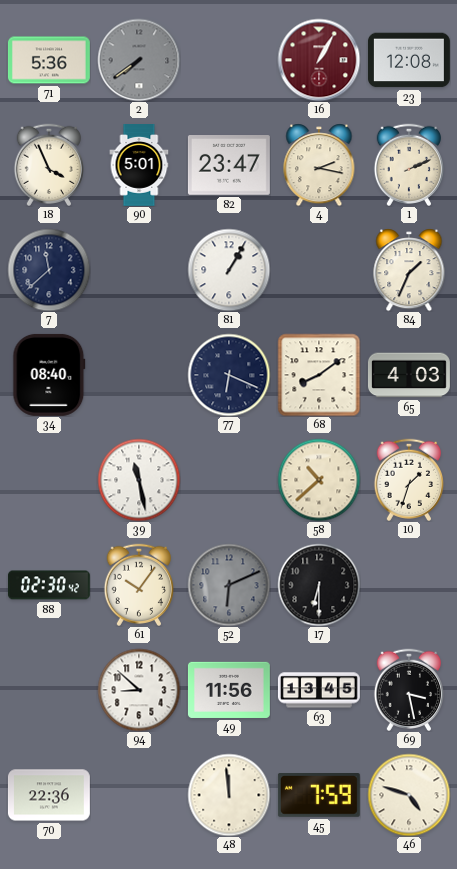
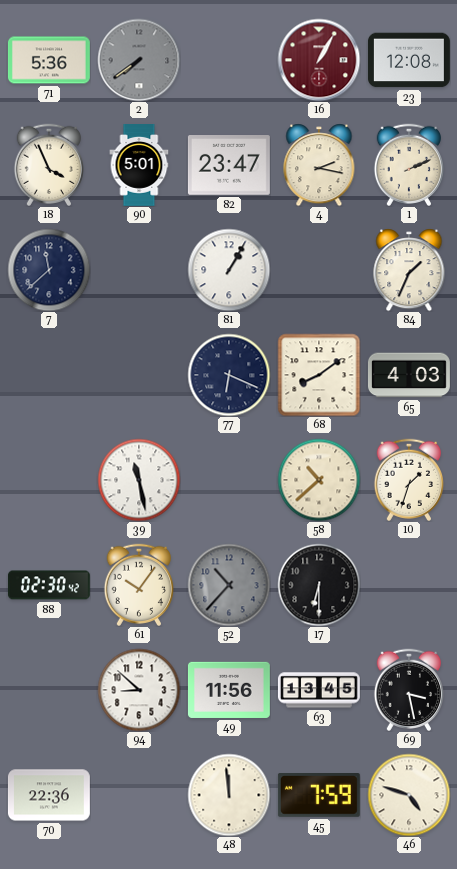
34: 08:40 -> none
52: 6:11 -> 10:37
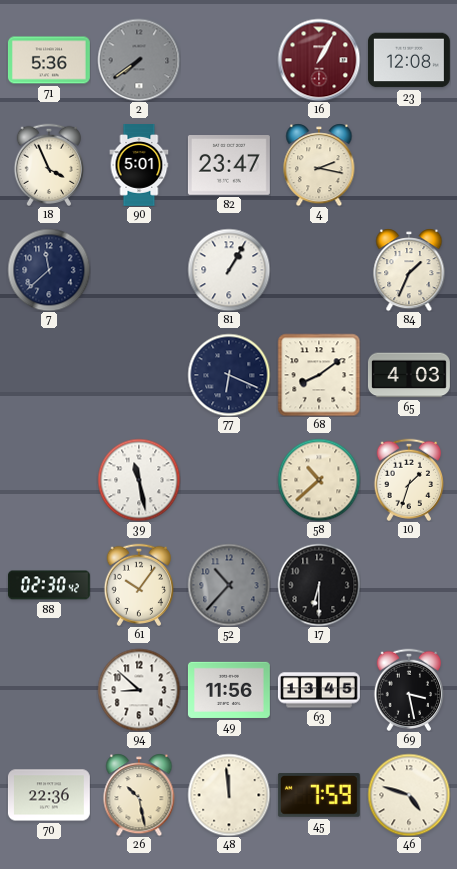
1: 2:11 -> none
26: none -> 10:28
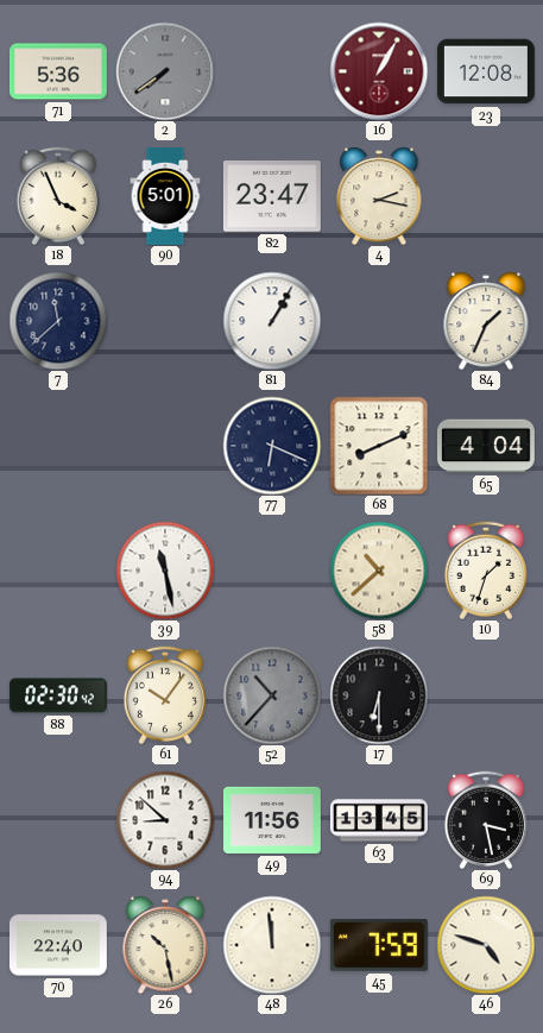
68: 8:09 -> 8:11
65: 4:03 -> 4:04
70: 22:36 -> 22:40
